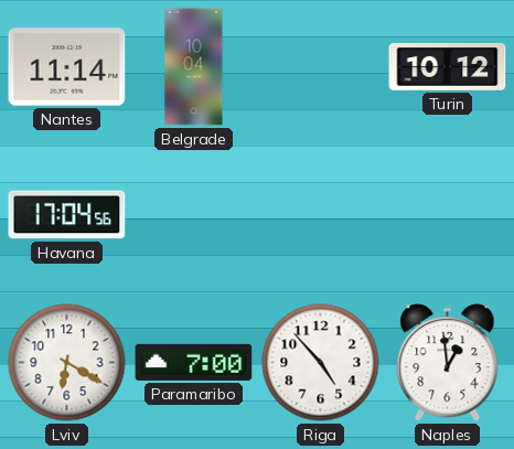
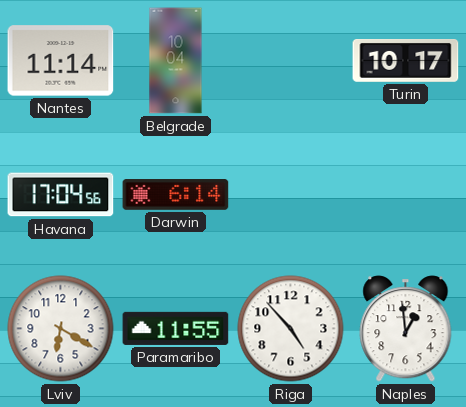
Turin: 10:12 -> 10:17
Darwin: none -> 6:14
Paramaribo: 7:00 -> 11:55
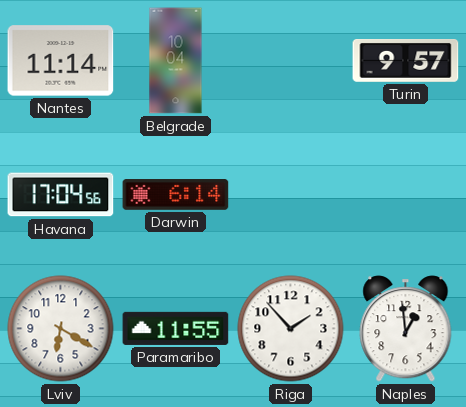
Turin: 10:17 -> 9:57
Riga: 4:53 -> 1:53
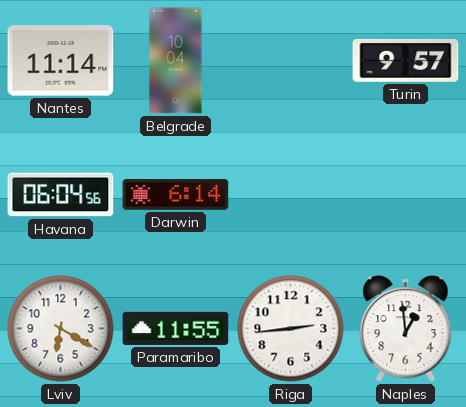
Havana: 17:04 -> 06:04
Riga: 1:53 -> 2:44
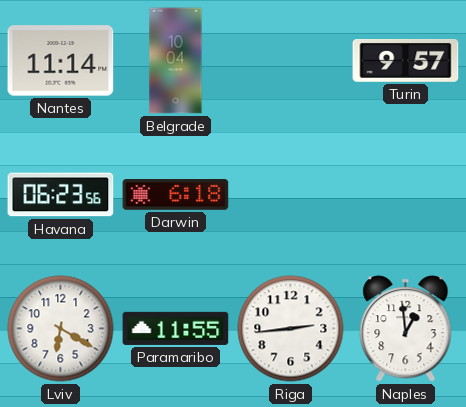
Havana: 06:04 -> 06:23
Darwin: 6:14 -> 6:18
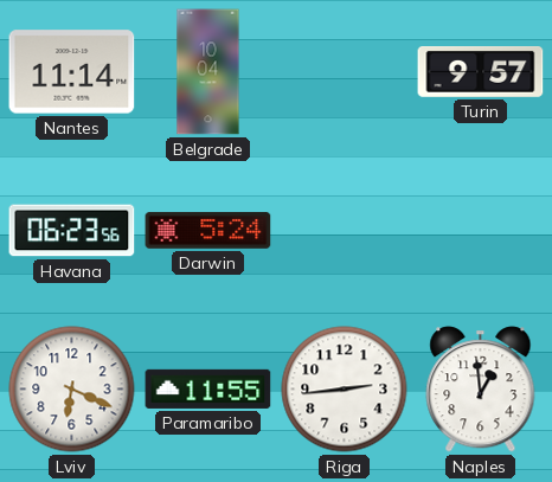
Darwin: 6:18 -> 5:24
Lviv: 6:20 -> 6:19
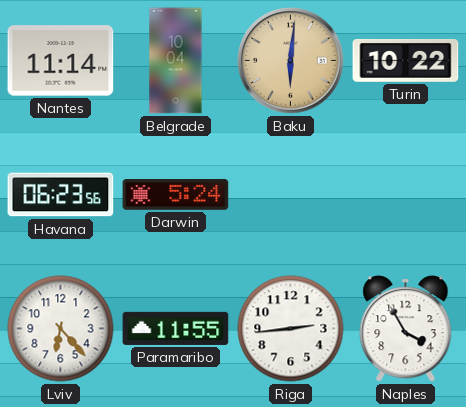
Baku: none -> 6:01
Turin: 9:57 -> 10:22
Lviv: 6:19 -> 6:23
Naples: 12:59 -> 3:55
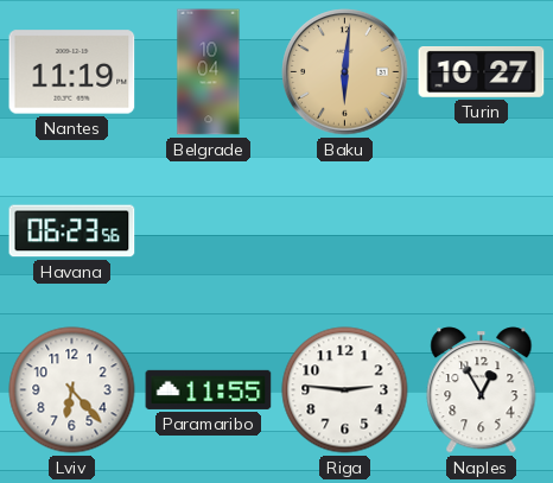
Nantes: 11:14 -> 11:19
Turin: 10:22 -> 10:27
Darwin: 5:24 -> none
Riga: 2:44 -> 2:46
Naples: 3:55 -> 12:55
